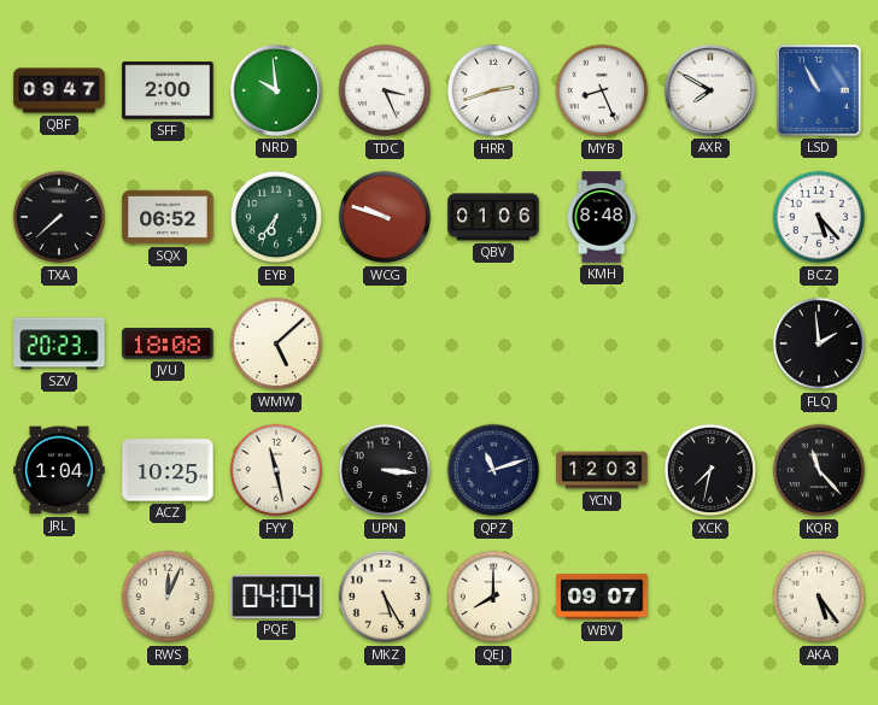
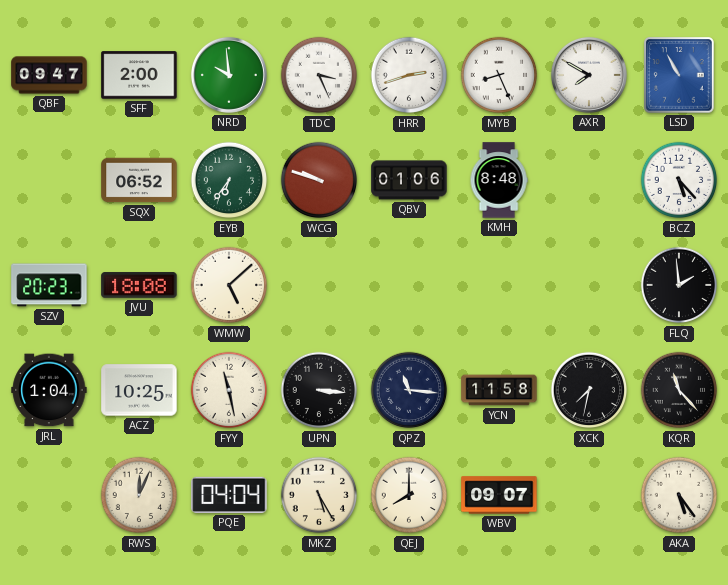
TXA: 7:38 -> none
QPZ: 11:12 -> 11:16
YCN: 12:03 -> 11:58
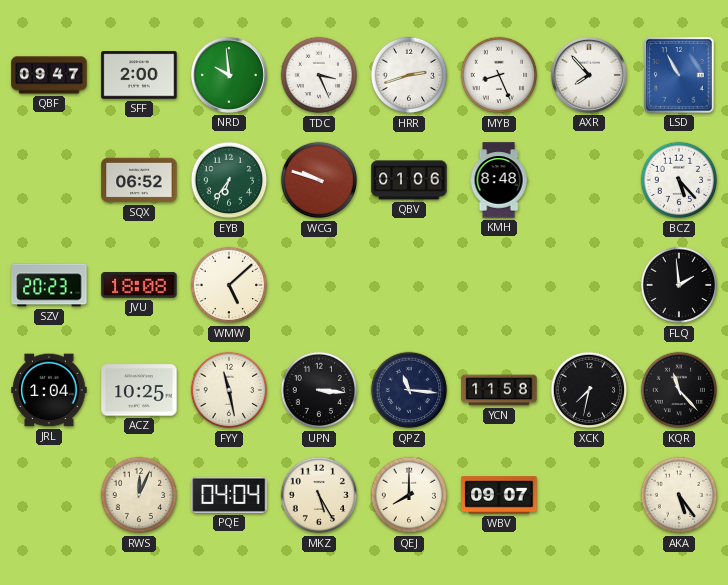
AXR: 7:50 -> 7:53
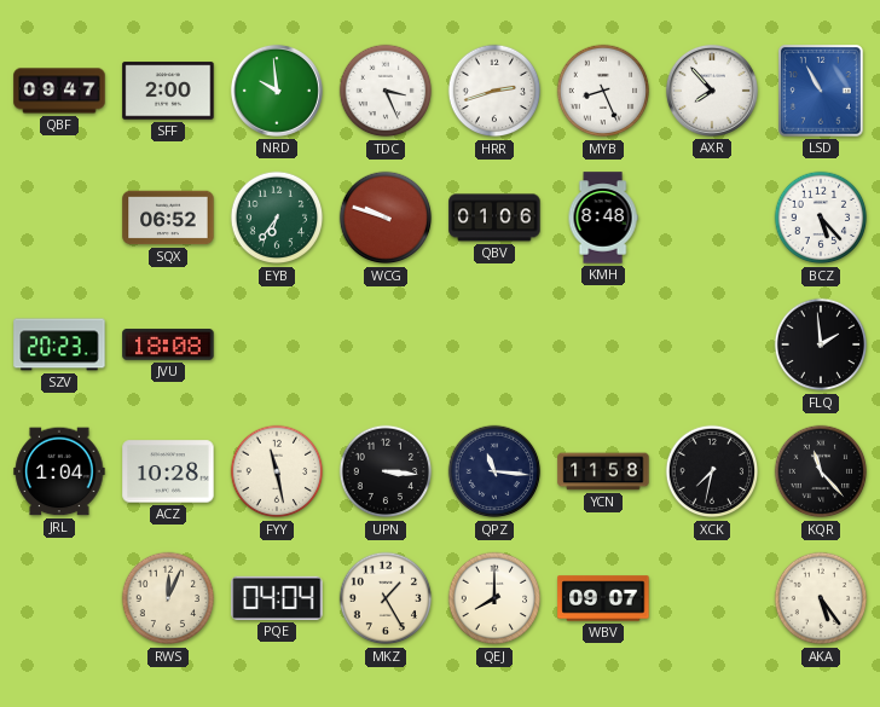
WMW: 5:08 -> none
ACZ: 10:25 -> 10:28
MKZ: 5:25 -> 1:25
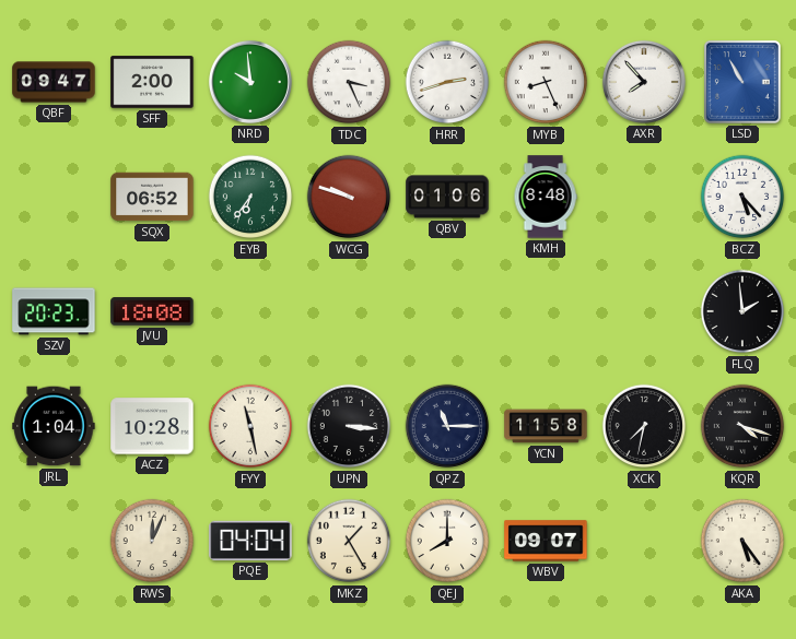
QPZ: 11:16 -> 11:15
KQR: 11:23 -> 4:18
